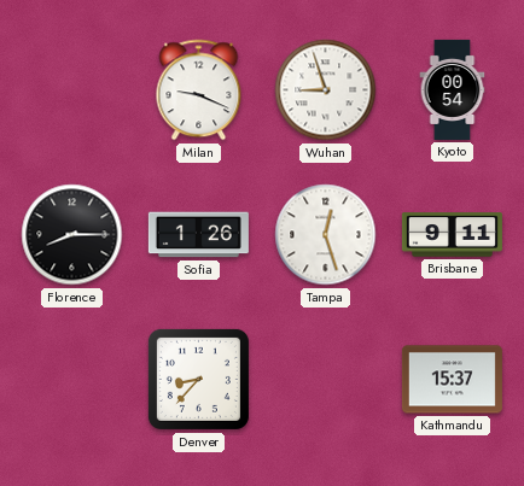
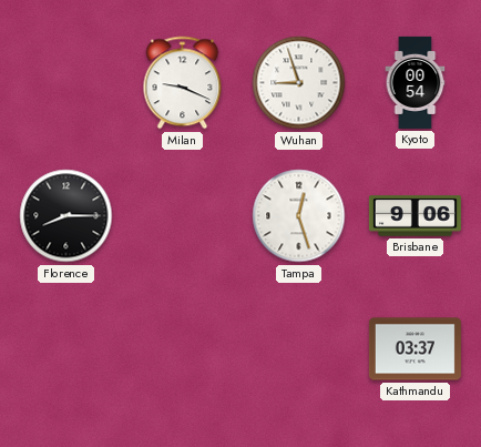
Sofia: 1:26 -> none
Brisbane: 9:11 -> 9:06
Denver: 8:37 -> none
Kathmandu: 15:37 -> 03:37
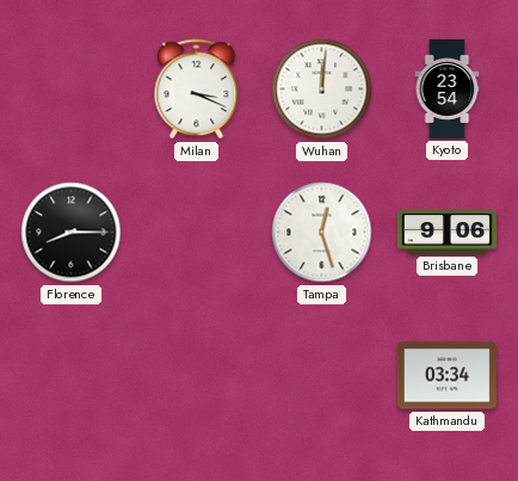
Milan: 9:19 -> 3:19
Wuhan: 8:57 -> 12:01
Kyoto: 00:54 -> 23:54
Kathmandu: 03:37 -> 03:34
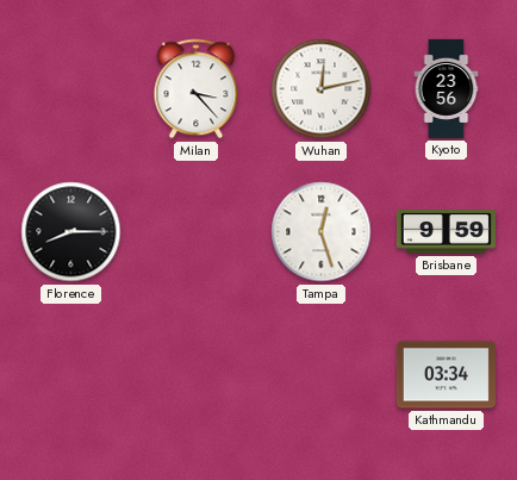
Milan: 3:19 -> 3:23
Wuhan: 12:01 -> 12:13
Kyoto: 23:54 -> 23:56
Brisbane: 9:06 -> 9:59
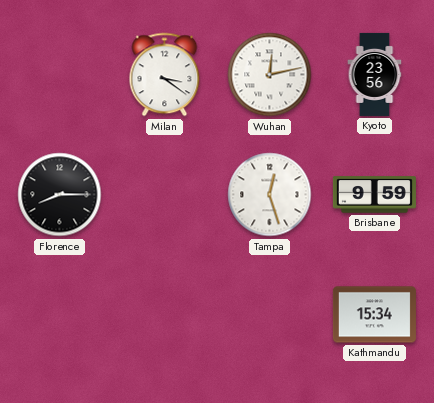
Milan: 3:23 -> 3:21
Kathmandu: 03:34 -> 15:34
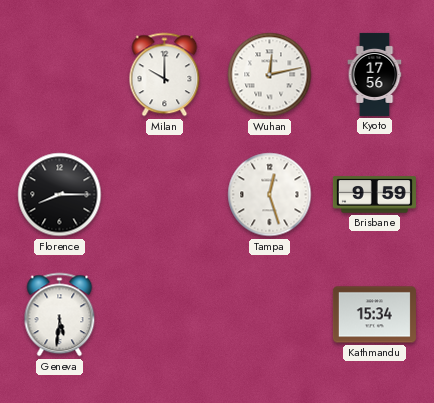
Milan: 3:21 -> 10:00
Kyoto: 23:56 -> 17:56
Geneva: none -> 5:31
